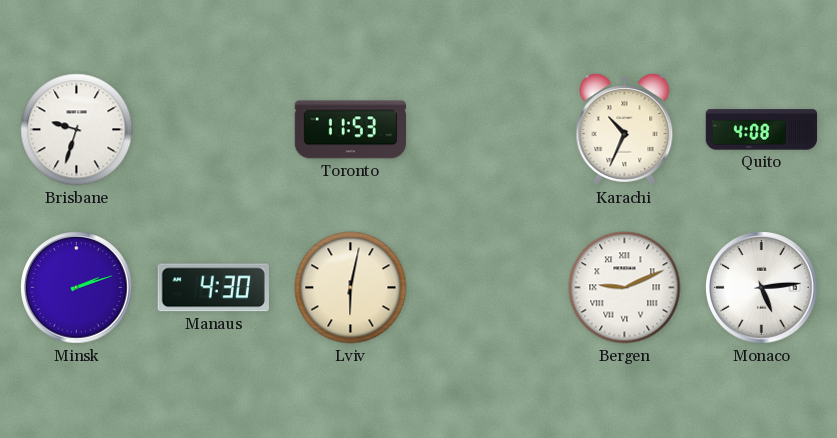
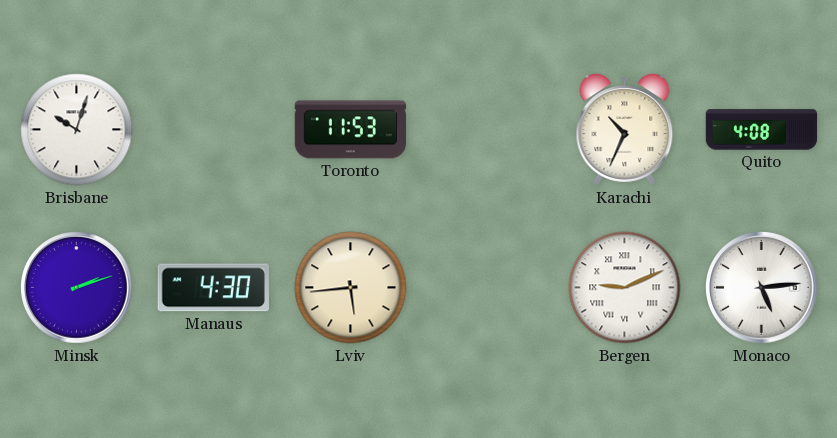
Brisbane: 9:33 -> 10:03
Lviv: 6:02 -> 5:44
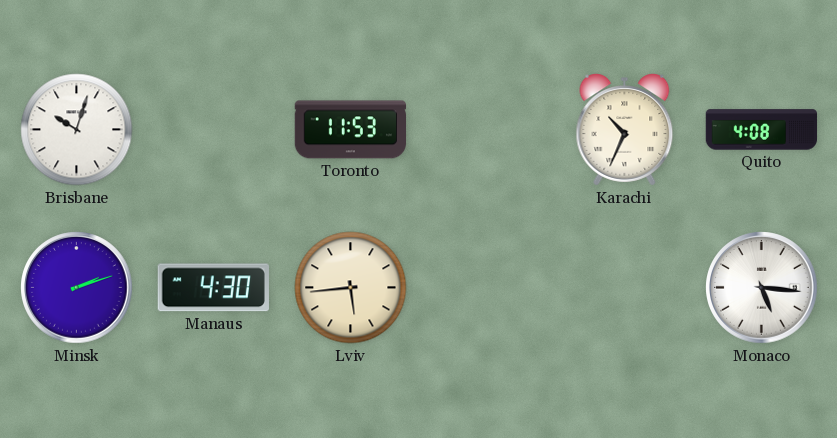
Bergen: 9:11 -> none
Monaco: 5:14 -> 5:16
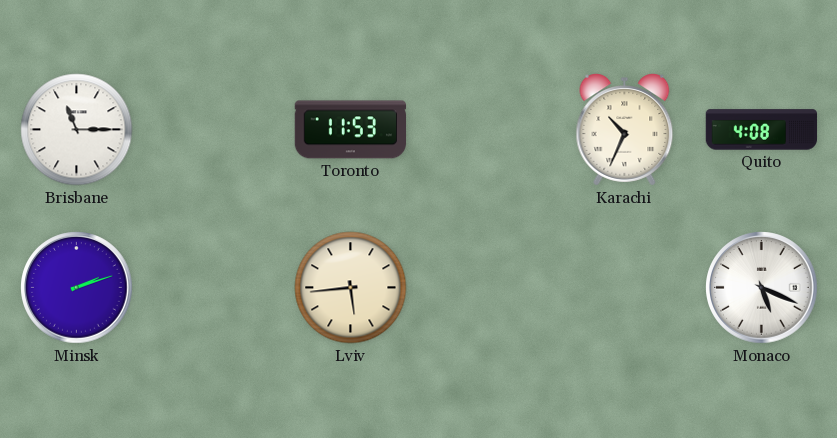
Brisbane: 10:03 -> 11:15
Manaus: 4:30 -> none
Monaco: 5:16 -> 5:19
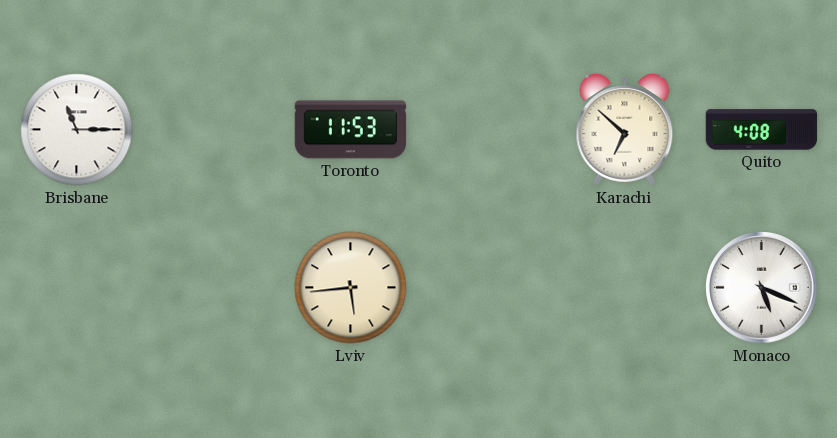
Karachi: 10:34 -> 6:52
Minsk: 2:12 -> none
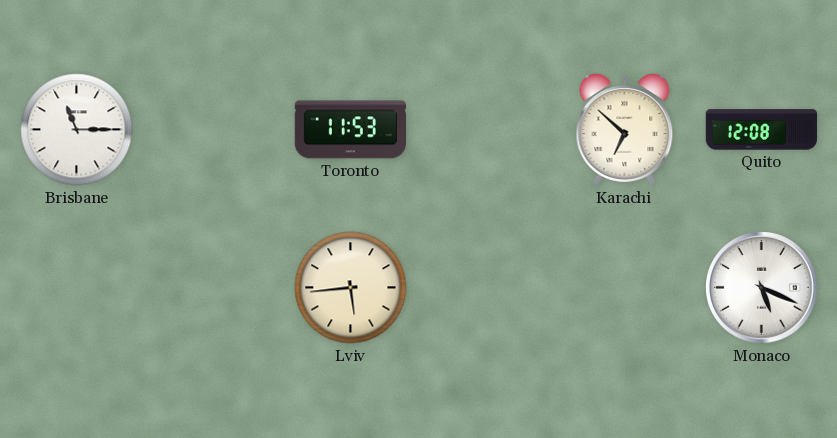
Quito: 4:08 -> 12:08
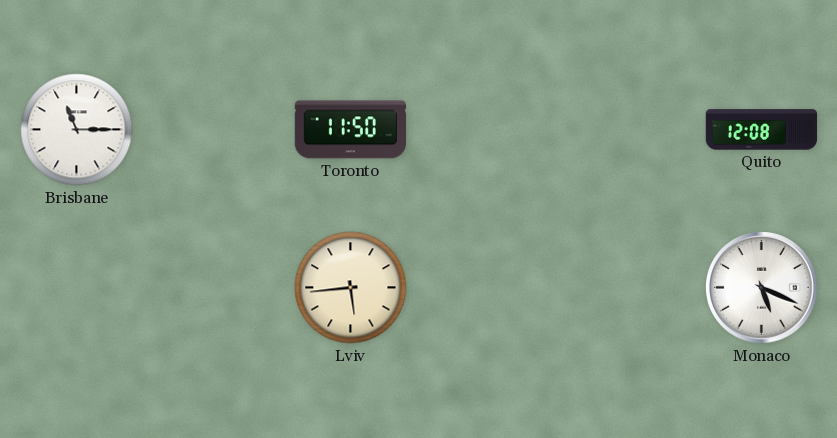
Toronto: 11:53 -> 11:50
Karachi: 6:52 -> none
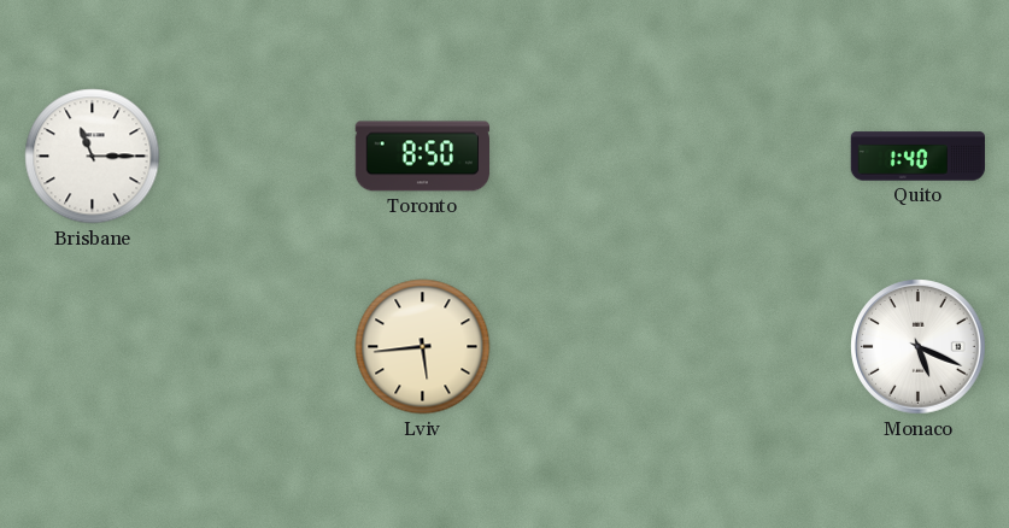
Toronto: 11:50 -> 8:50
Quito: 12:08 -> 1:40
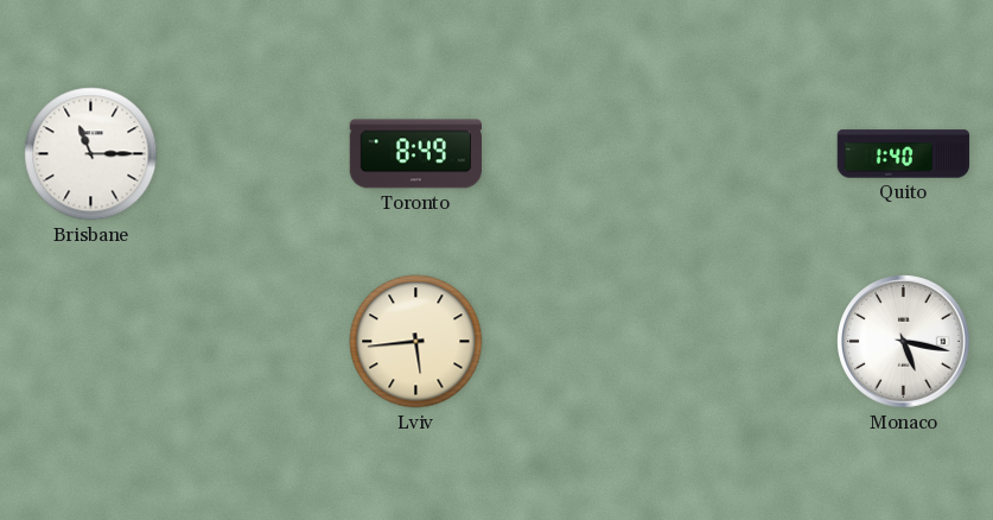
Toronto: 8:50 -> 8:49
Monaco: 5:19 -> 5:17
